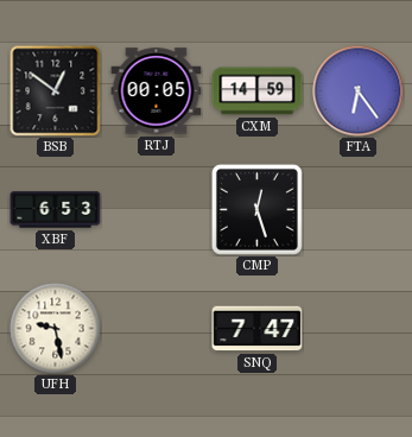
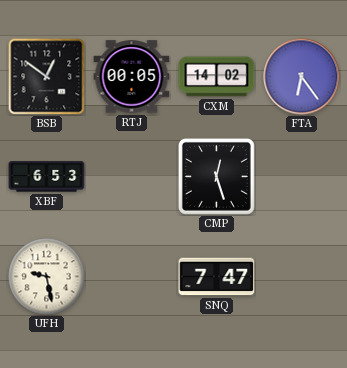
CXM: 14:59 -> 14:02
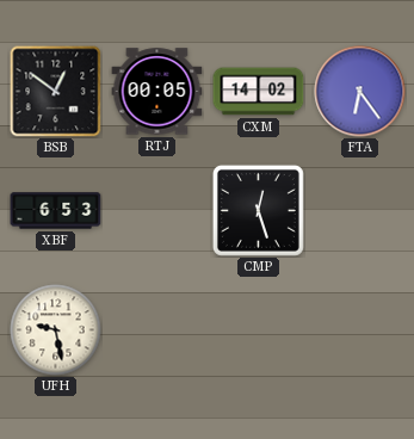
SNQ: 7:47 -> none
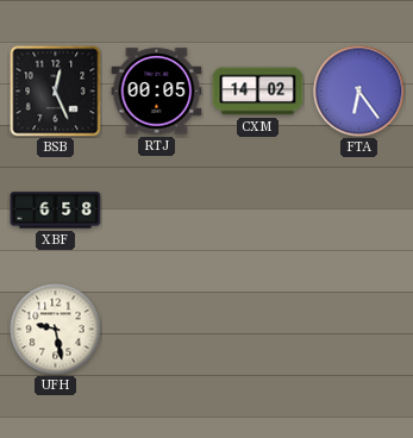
BSB: 12:51 -> 12:26
XBF: 6:53 -> 6:58
CMP: 12:27 -> none
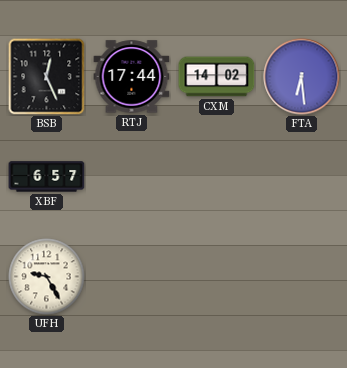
RTJ: 00:05 -> 17:44
FTA: 6:24 -> 6:29
XBF: 6:58 -> 6:57
UFH: 9:28 -> 9:25
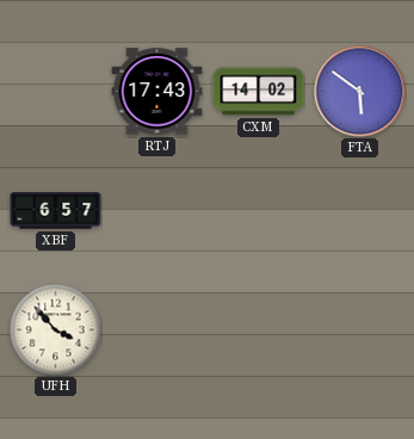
BSB: 12:26 -> none
RTJ: 17:44 -> 17:43
FTA: 6:29 -> 5:51
UFH: 9:25 -> 3:53
